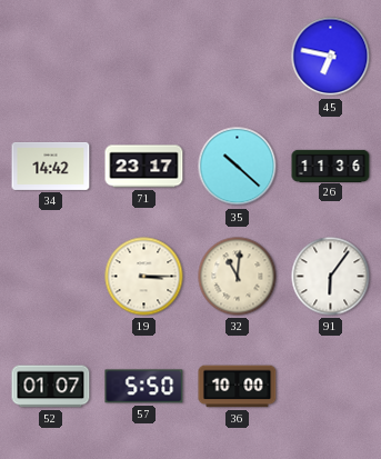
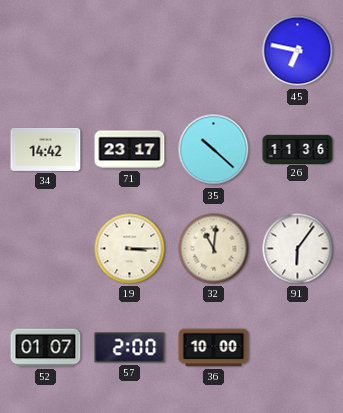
57: 5:50 -> 2:00
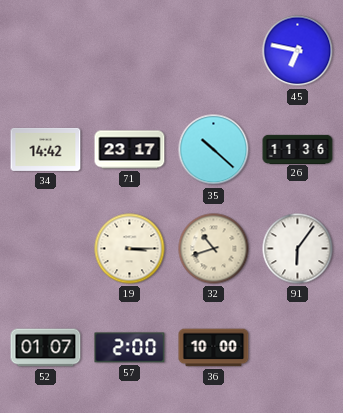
32: 11:01 -> 10:42
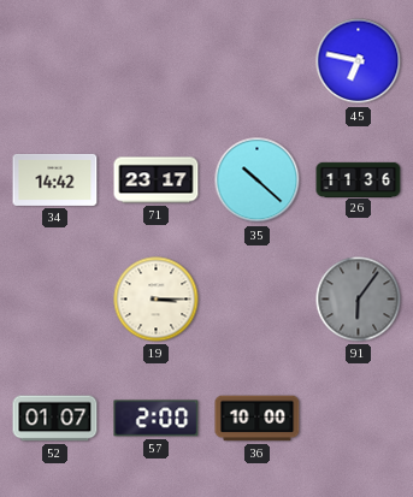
32: 10:42 -> none
91 dial: white -> grey
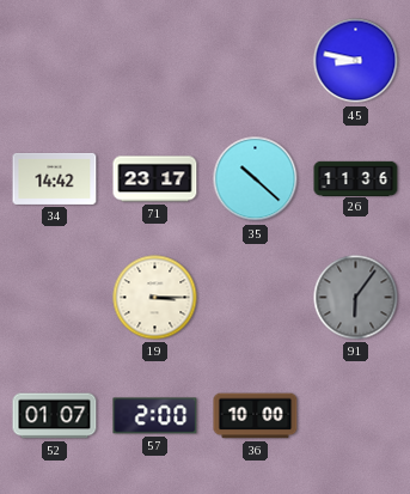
45: 6:47 -> 8:47
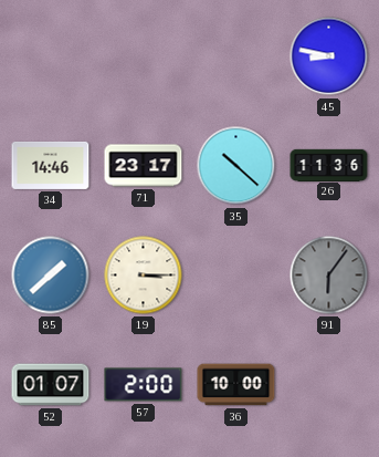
34: 14:42 -> 14:46
85: none -> 1:38
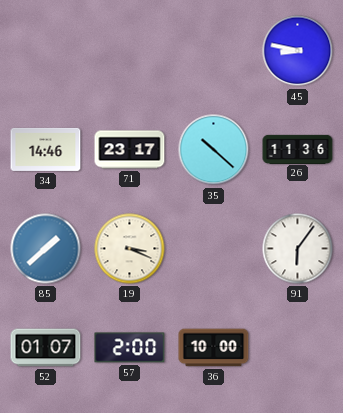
19: 3:15 -> 3:19
91 dial: grey -> white
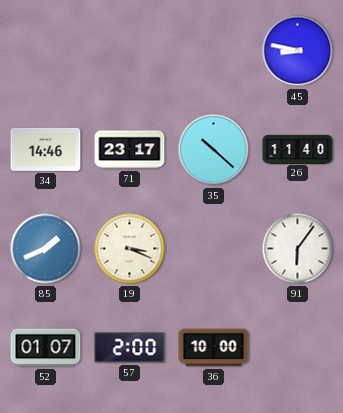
26: 11:36 -> 11:40
85: 1:38 -> 1:41
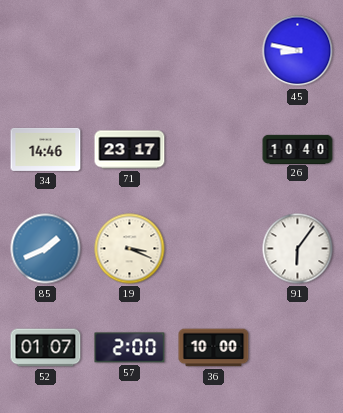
35: 10:22 -> none
26: 11:40 -> 10:40
